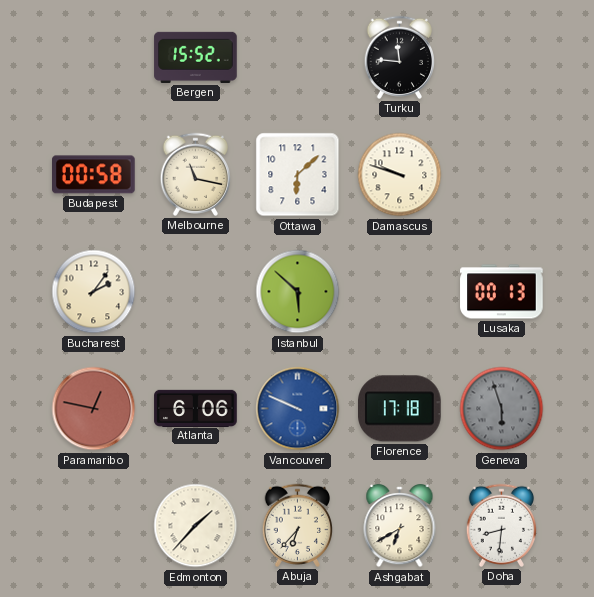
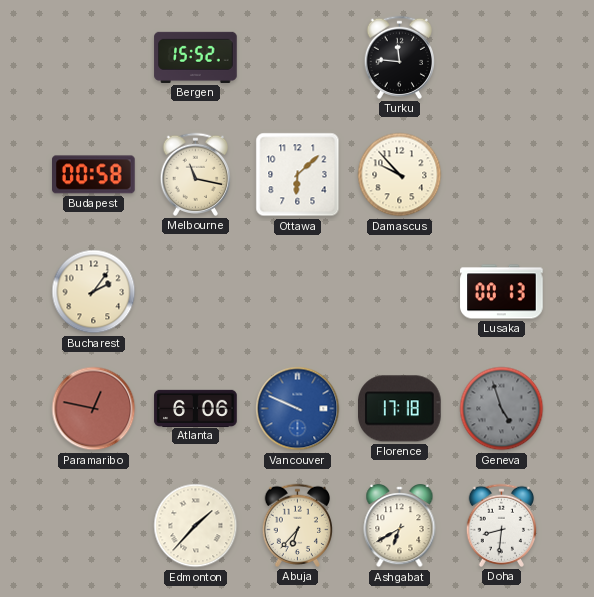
Damascus: 9:48 -> 9:53
Istanbul: 5:52 -> none
Geneva: 5:57 -> 4:57
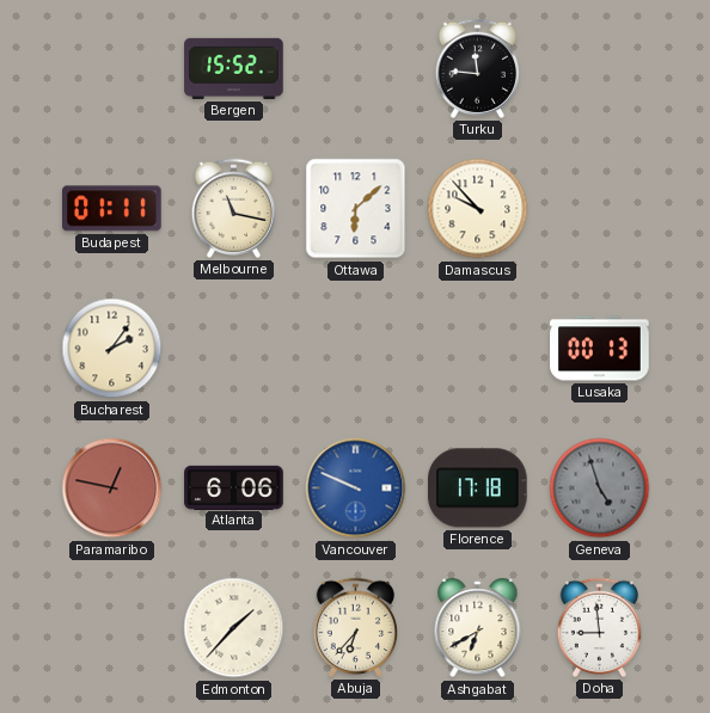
Budapest: 00:58 -> 01:11
Doha: 8:31 -> 8:59
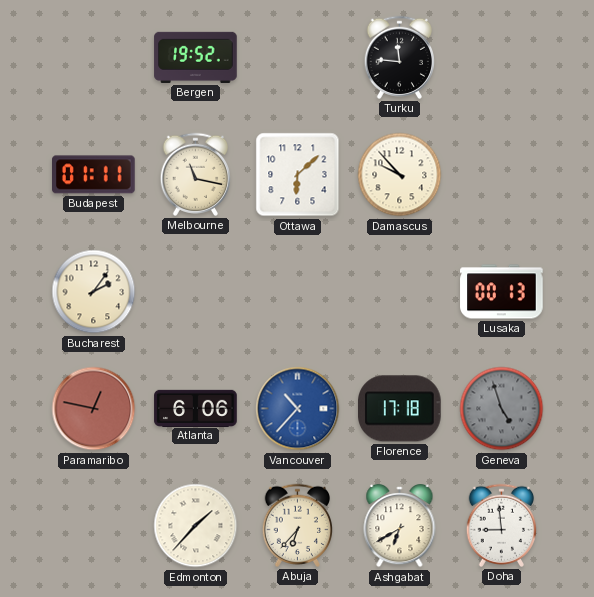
Bergen: 15:52 -> 19:52
Vancouver: 9:49 -> 10:37
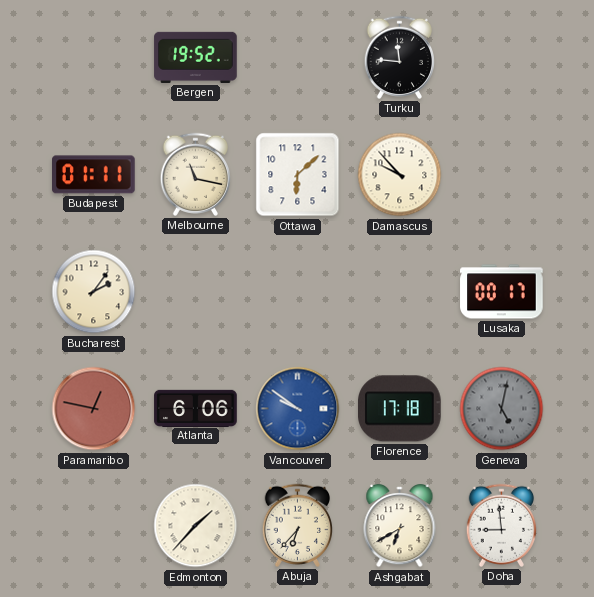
Lusaka: 00:13 -> 00:17
Vancouver: 10:37 -> 9:51
Geneva: 4:57 -> 5:02
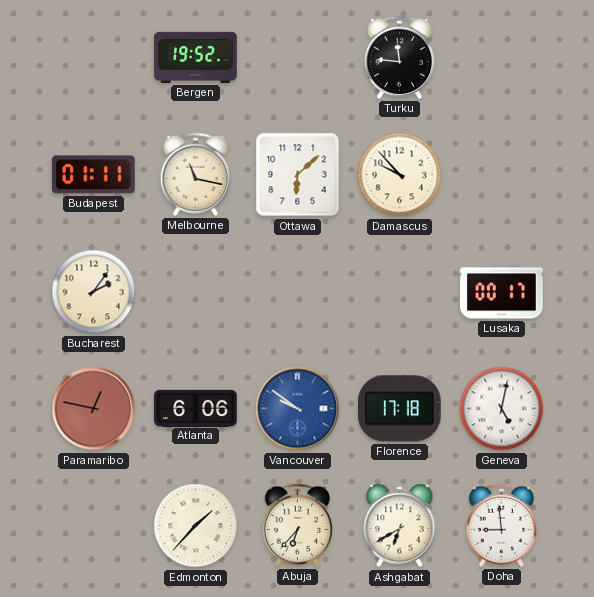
Geneva dial: grey -> white
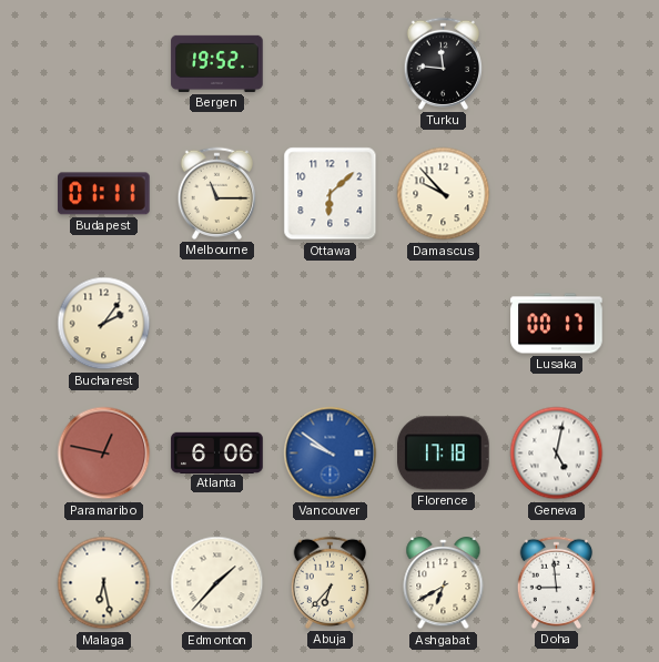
Melbourne: 11:17 -> 11:15
Malaga: none -> 6:28
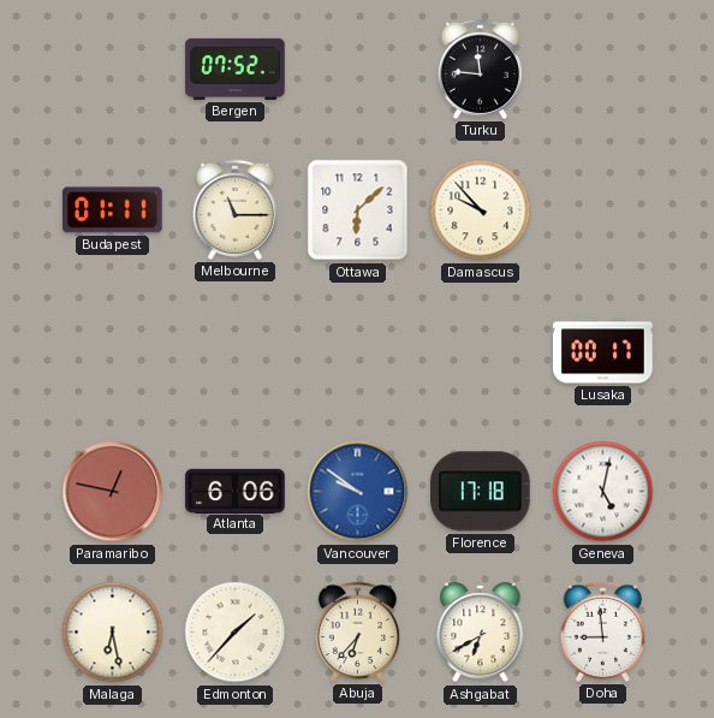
Bergen: 19:52 -> 07:52
Bucharest: 2:06 -> none
